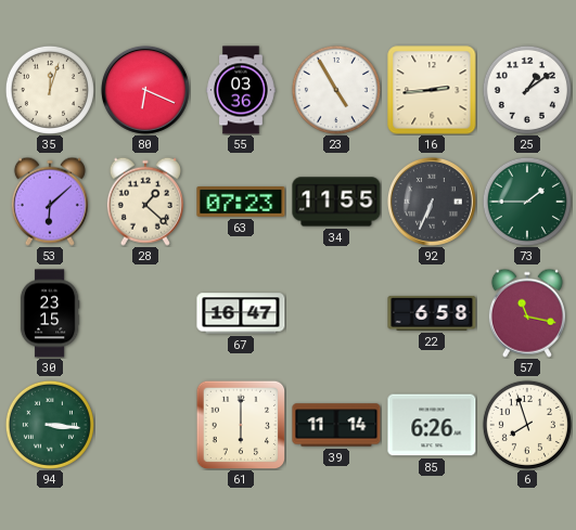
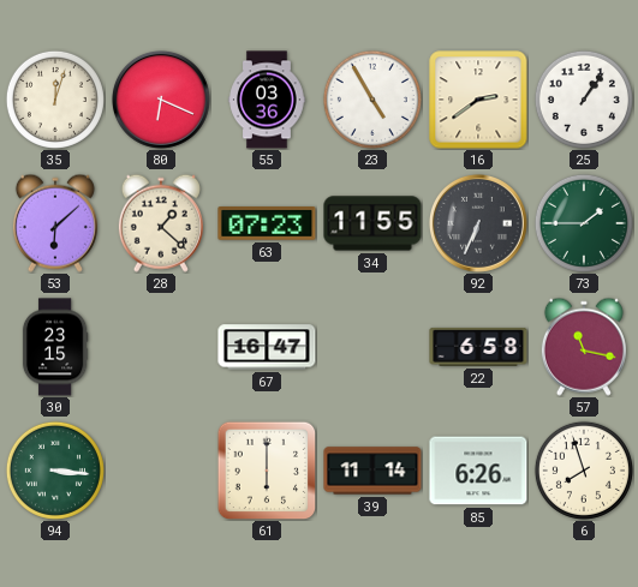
16: 2:44 -> 2:39
25: 1:09 -> 1:06
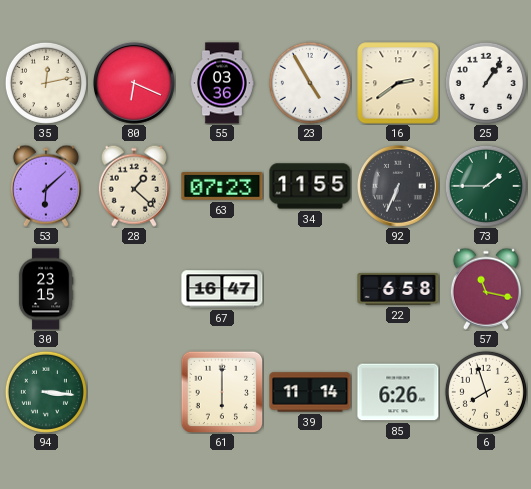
35: 12:03 -> 12:13
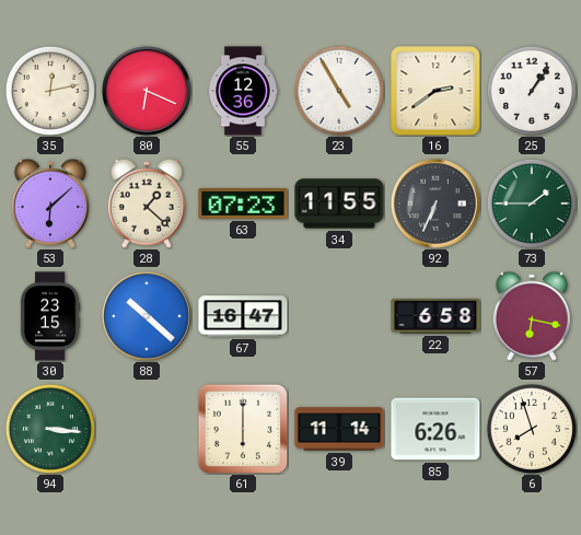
55: 03:36 -> 12:36
88: none -> 10:22
57: 11:17 -> 6:17
